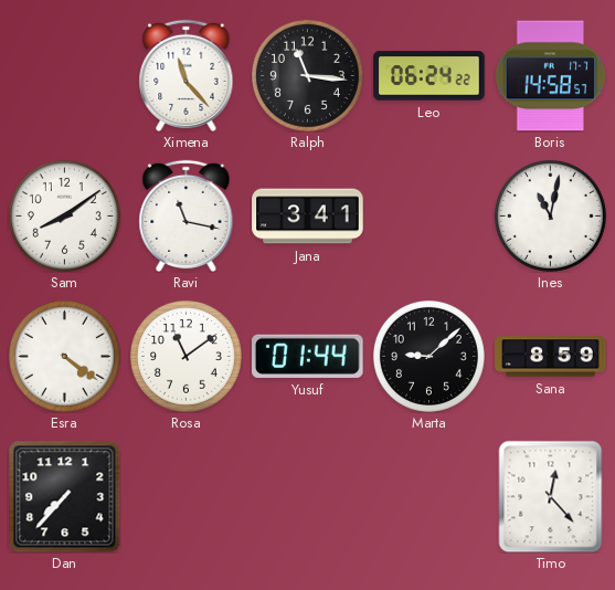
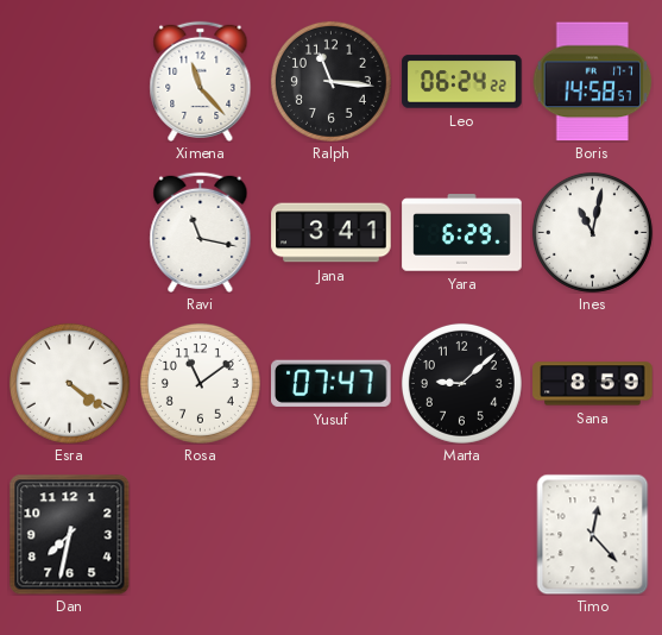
Sam: 8:09 -> none
Yara: none -> 6:29
Yusuf: 01:44 -> 07:47
Dan: 7:37 -> 7:32
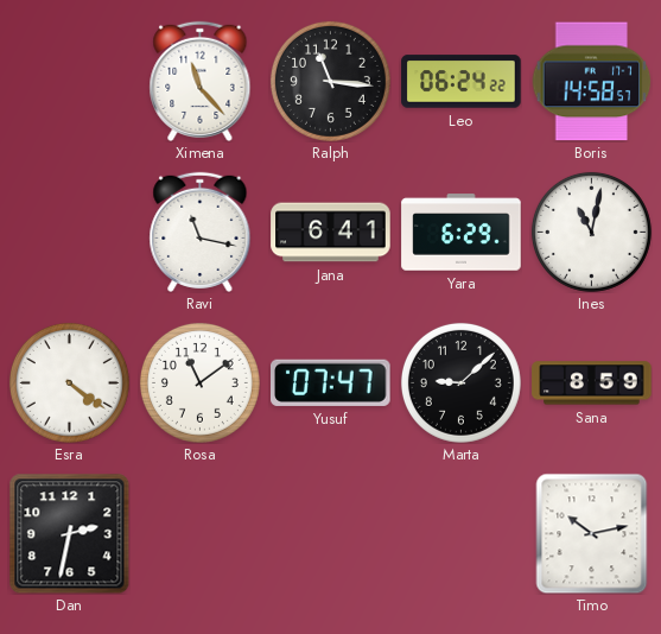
Jana: 3:41 -> 6:41
Dan: 7:32 -> 2:32
Timo: 12:23 -> 10:13
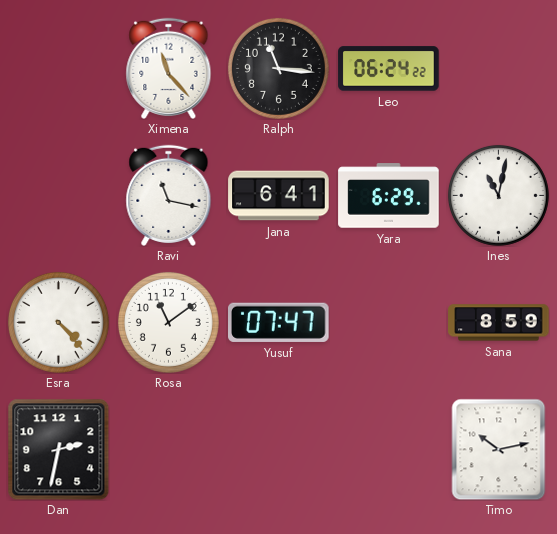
Boris: 14:58 -> none
Esra: 4:21 -> 4:23
Marta: 9:08 -> none
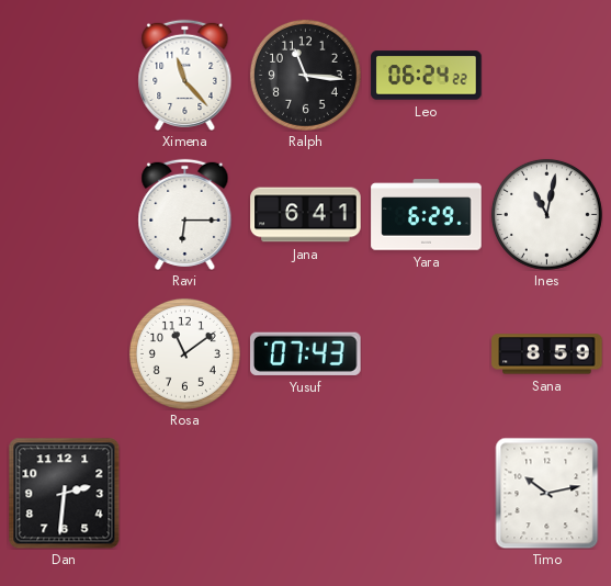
Ravi: 11:17 -> 6:15
Esra: 4:23 -> none
Yusuf: 07:47 -> 07:43
Dan: 2:32 -> 2:31
